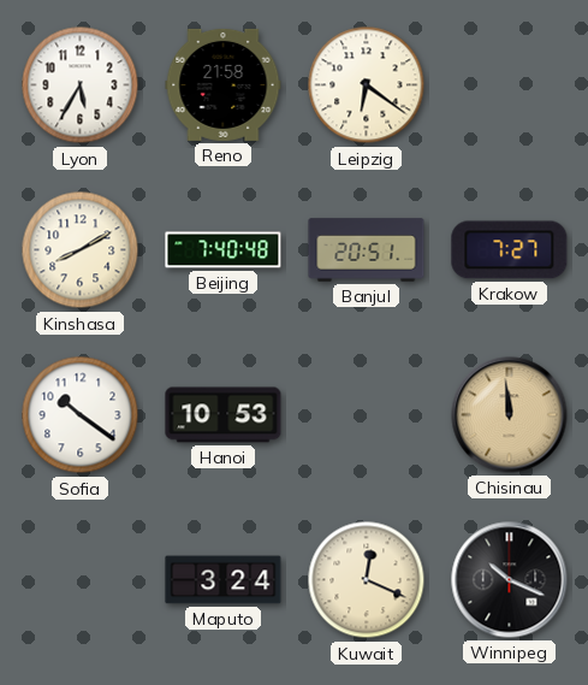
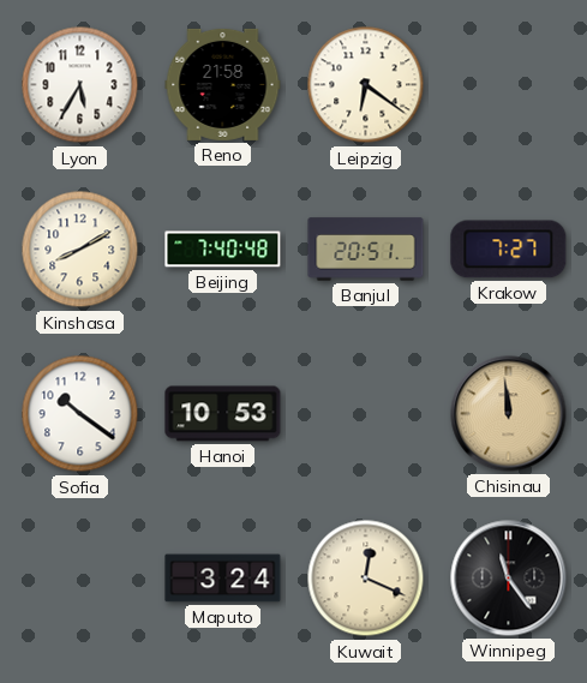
Winnipeg: 10:19 -> 11:24
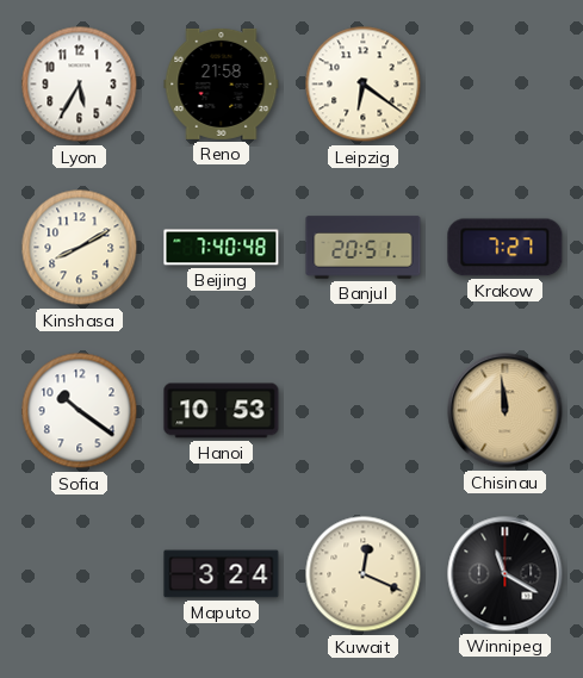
Winnipeg: 11:24 -> 11:20
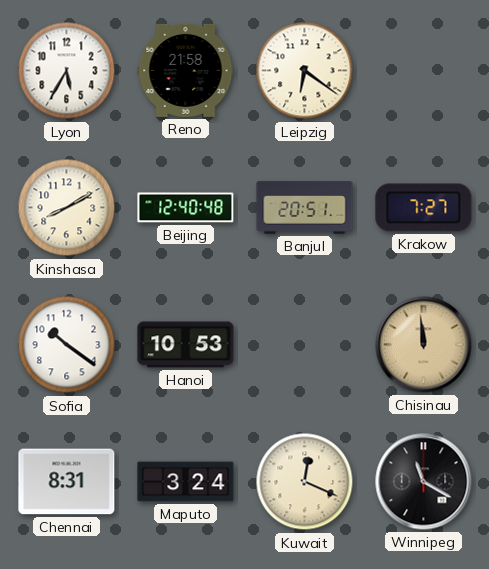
Beijing: 7:40 -> 12:40
Chennai: none -> 8:31
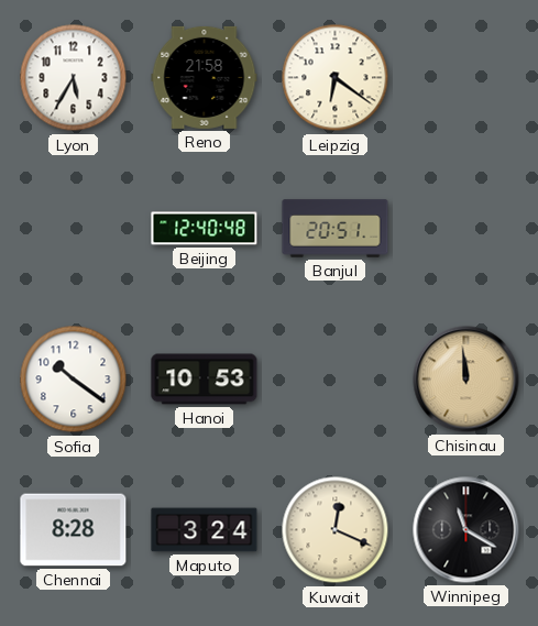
Kinshasa: 8:10 -> none
Krakow: 7:27 -> none
Chennai: 8:31 -> 8:28
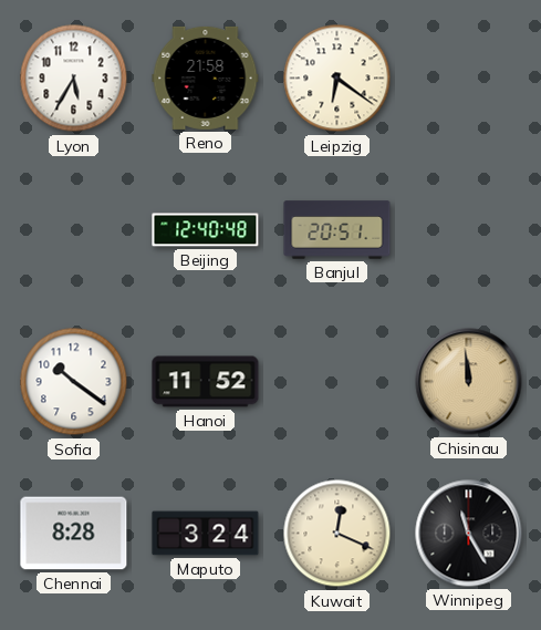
Hanoi: 10:53 -> 11:52
Winnipeg: 11:20 -> 11:25
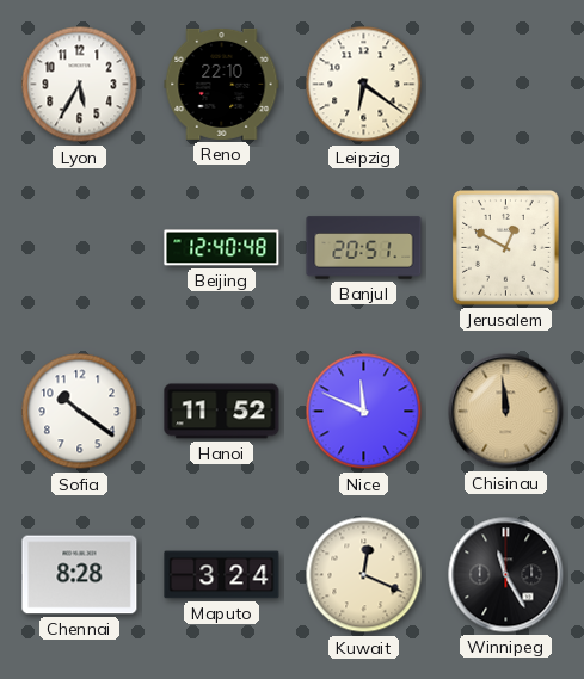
Reno: 21:58 -> 22:10
Jerusalem: none -> 12:50
Nice: none -> 11:49
